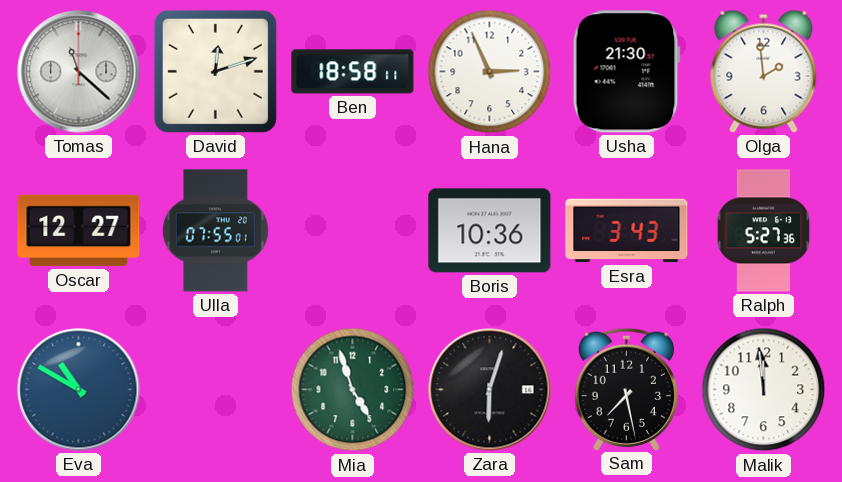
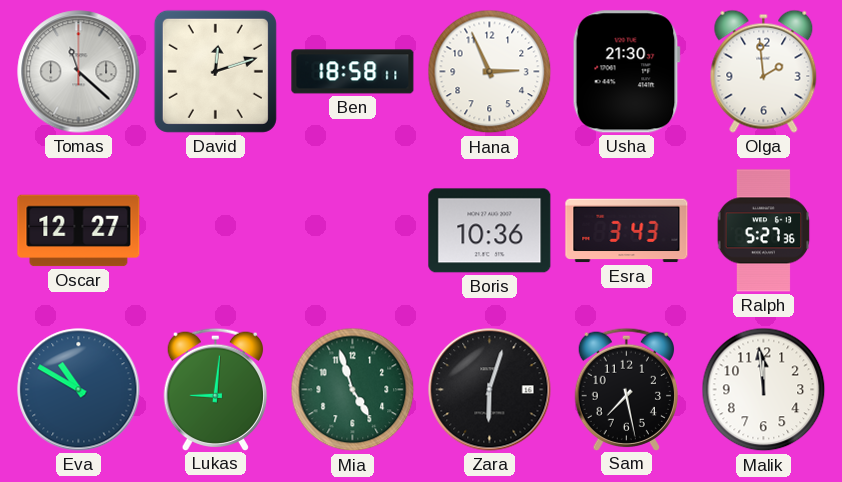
Ulla: 07:55 -> none
Lukas: none -> 9:01
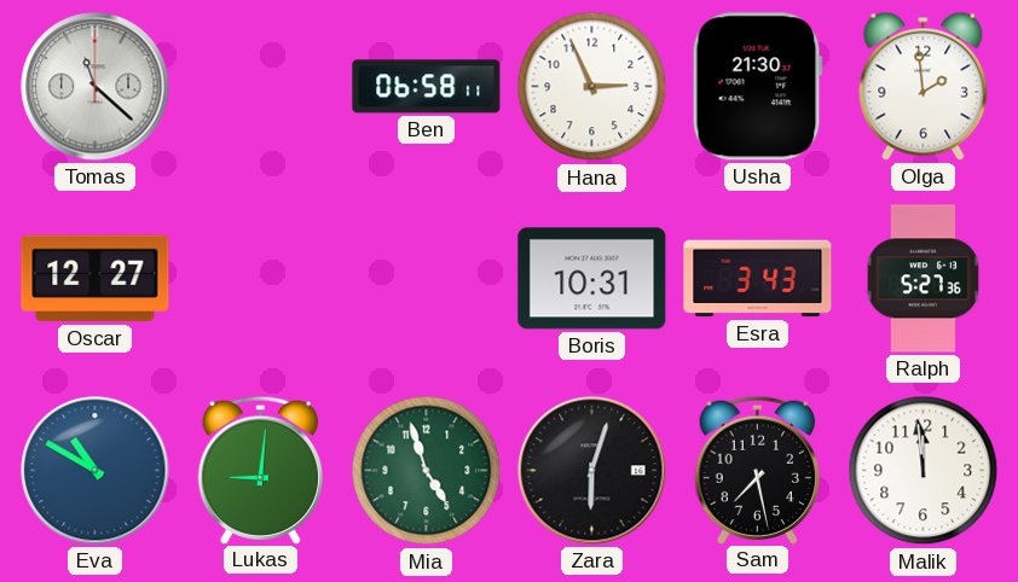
David: 12:12 -> none
Ben: 18:58 -> 06:58
Boris: 10:36 -> 10:31
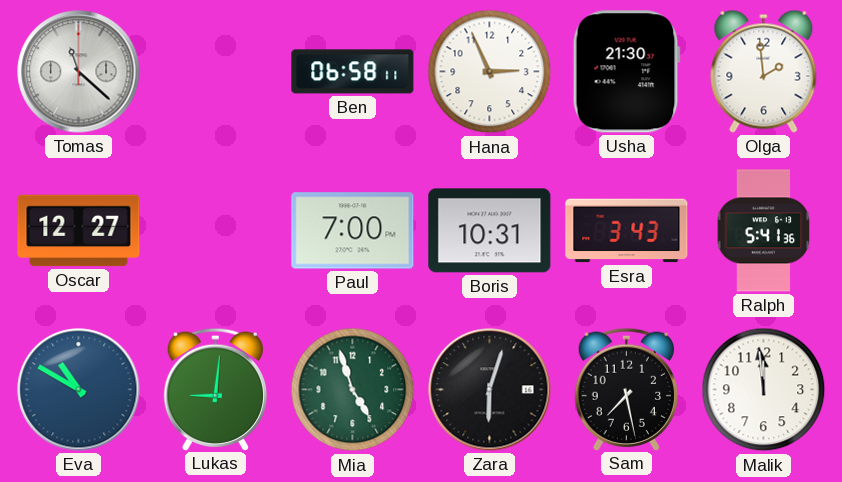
Paul: none -> 7:00
Ralph: 5:27 -> 5:41
